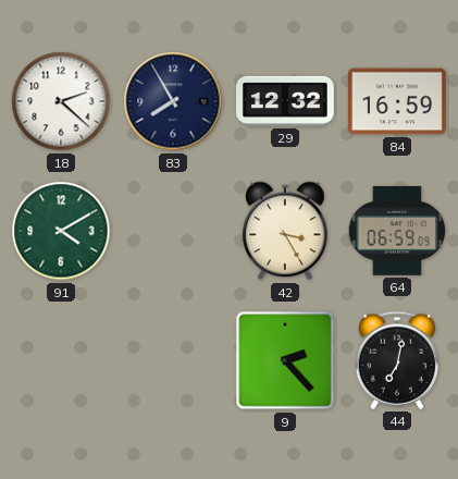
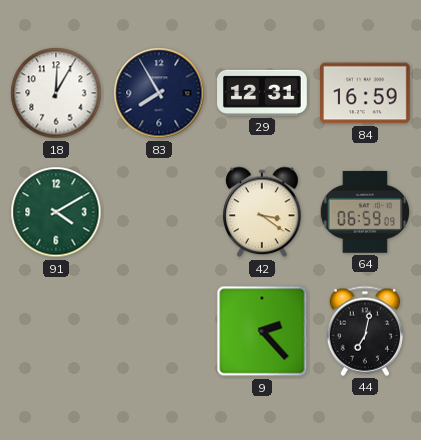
18: 2:22 -> 12:05
29: 12:32 -> 12:31
42: 3:25 -> 3:21
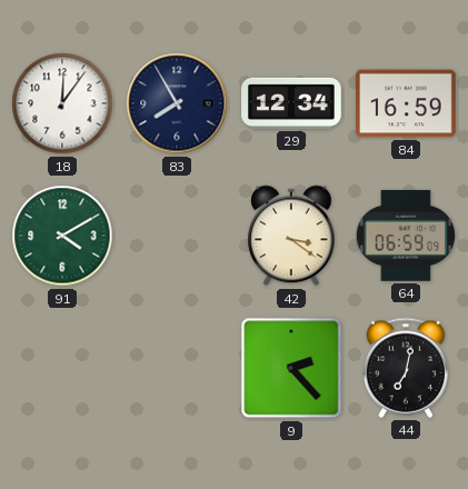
18: 12:05 -> 12:06
29: 12:31 -> 12:34
